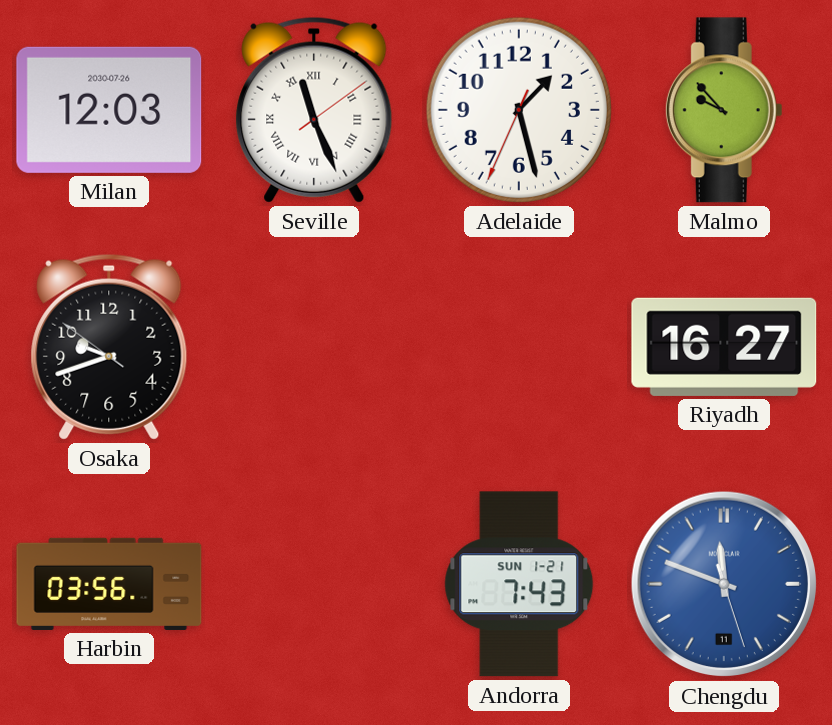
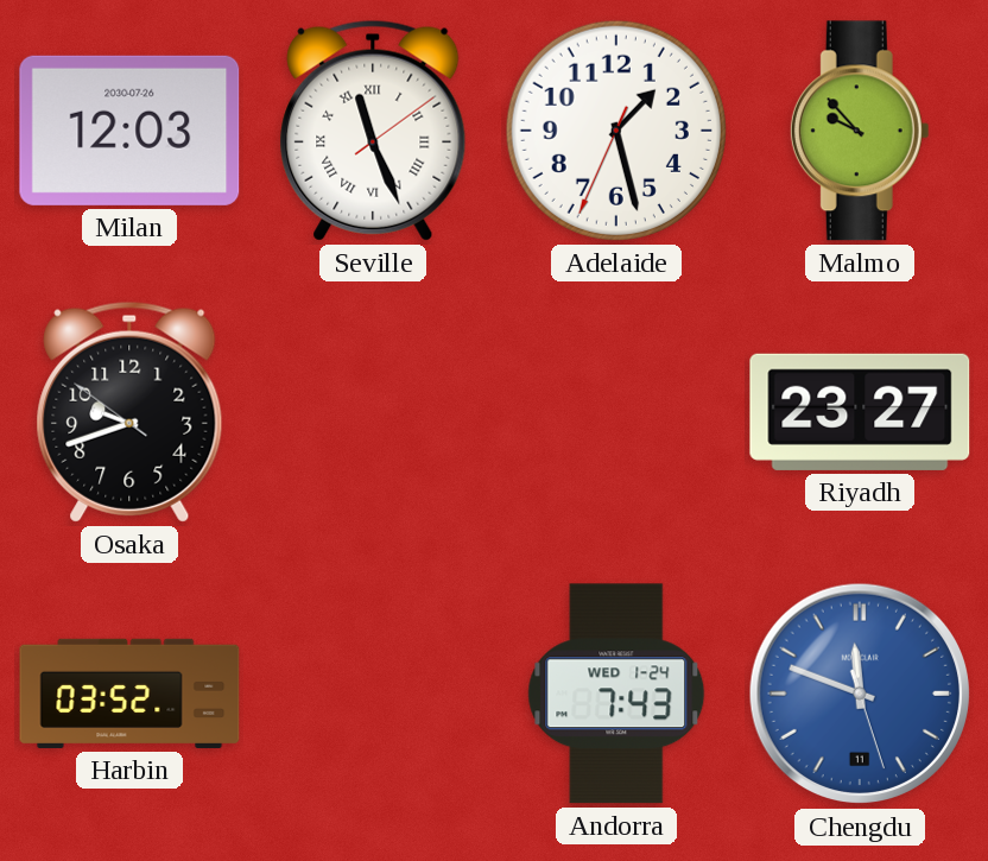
Riyadh: 16:27 -> 23:27
Harbin: 03:56 -> 03:52
Andorra date: SUN 1-21 -> WED 1-24
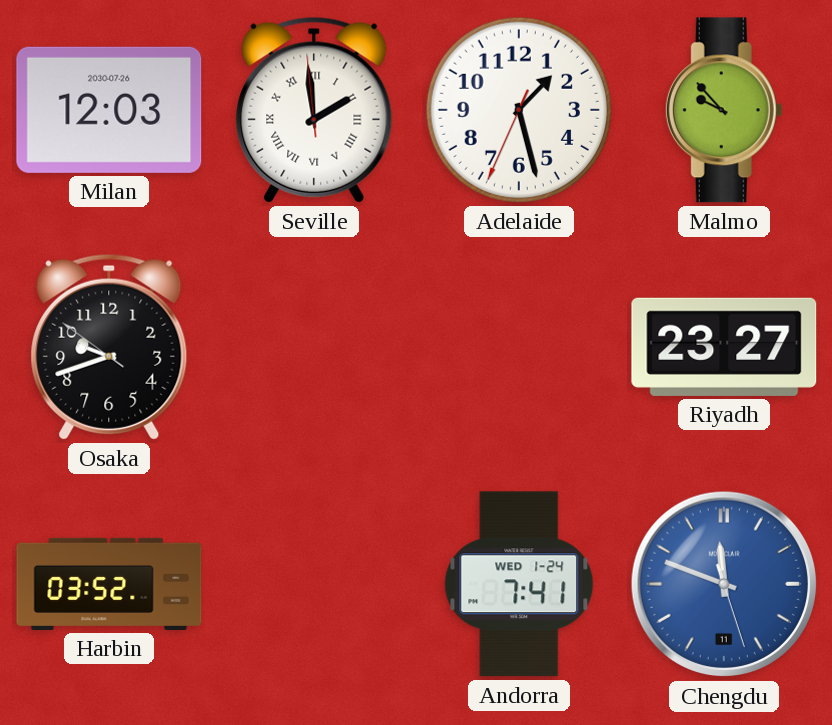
Seville: 11:26 -> 1:58
Andorra: 7:43 -> 7:41
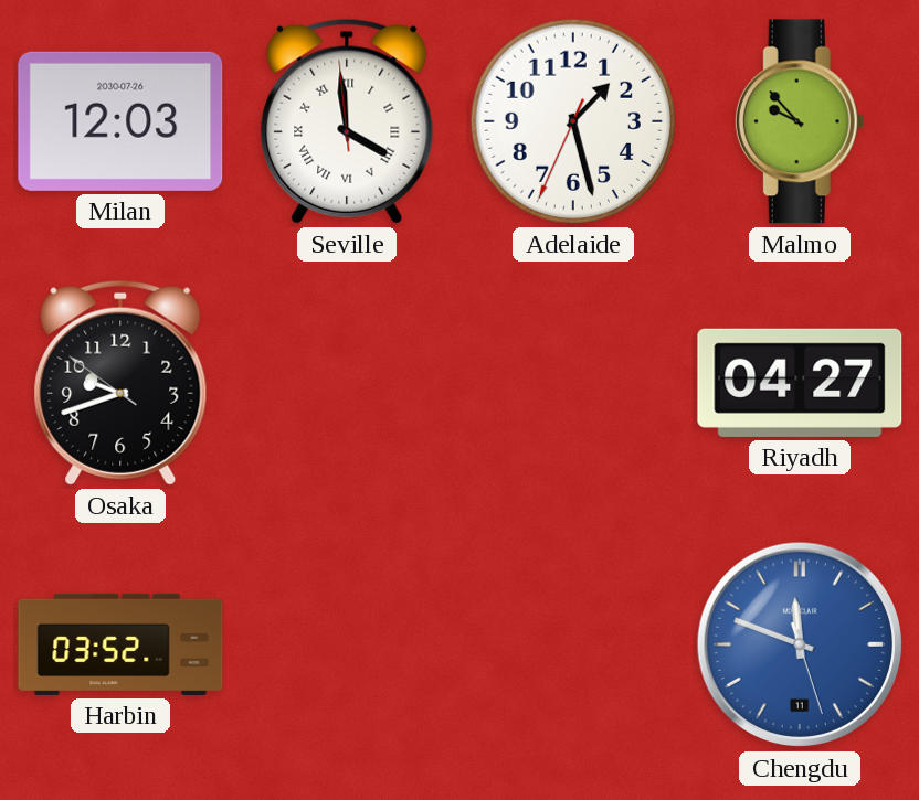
Seville: 1:58 -> 3:58
Riyadh: 23:27 -> 04:27
Andorra: 7:41 -> none
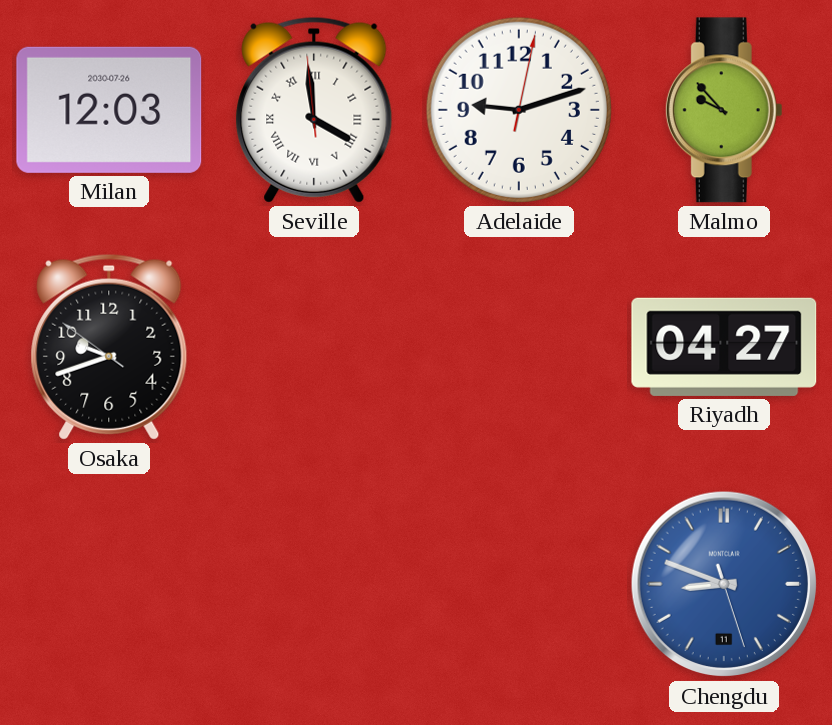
Adelaide: 1:27 -> 9:12
Harbin: 03:52 -> none
Chengdu: 11:48 -> 8:48
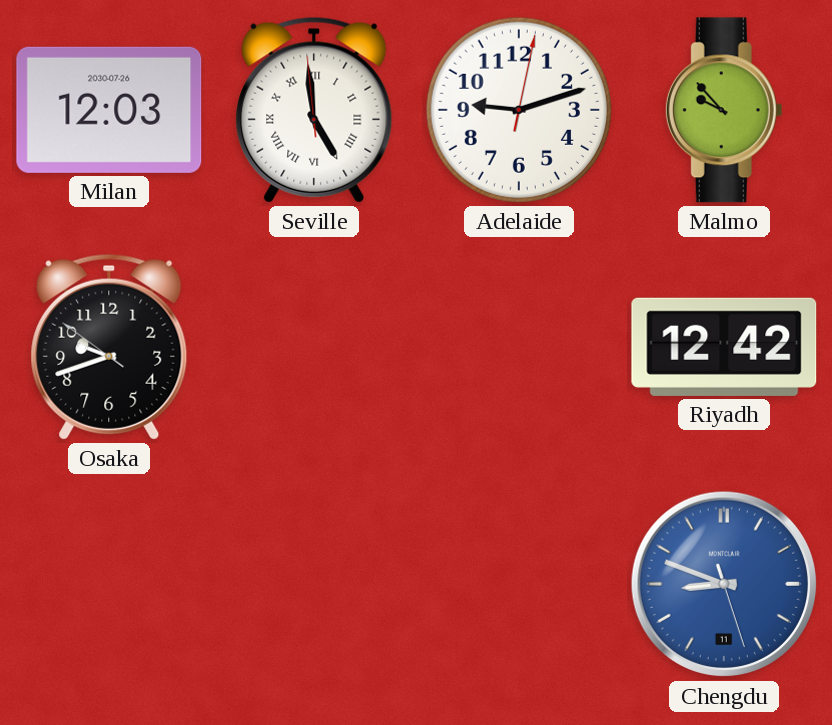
Seville: 3:58 -> 4:58
Riyadh: 04:27 -> 12:42
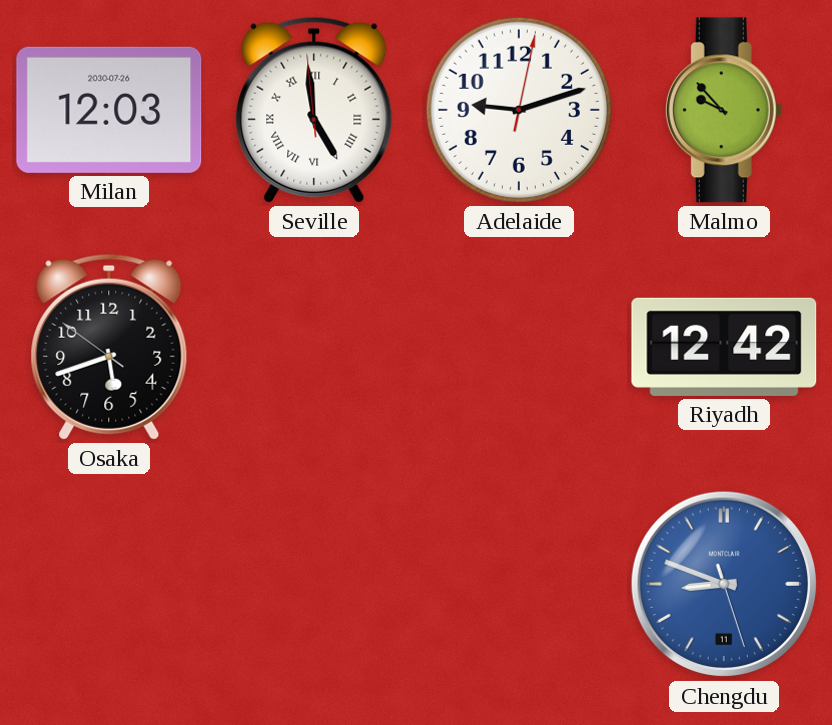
Osaka: 9:41 -> 5:41
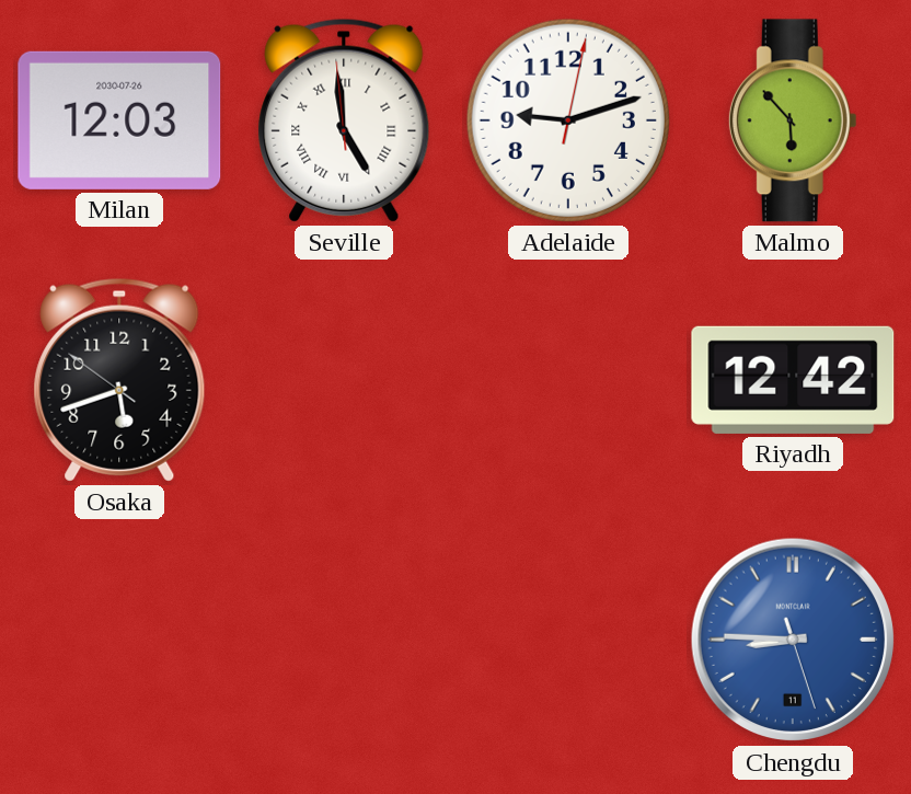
Malmo: 9:53 -> 5:53
Chengdu: 8:48 -> 8:45
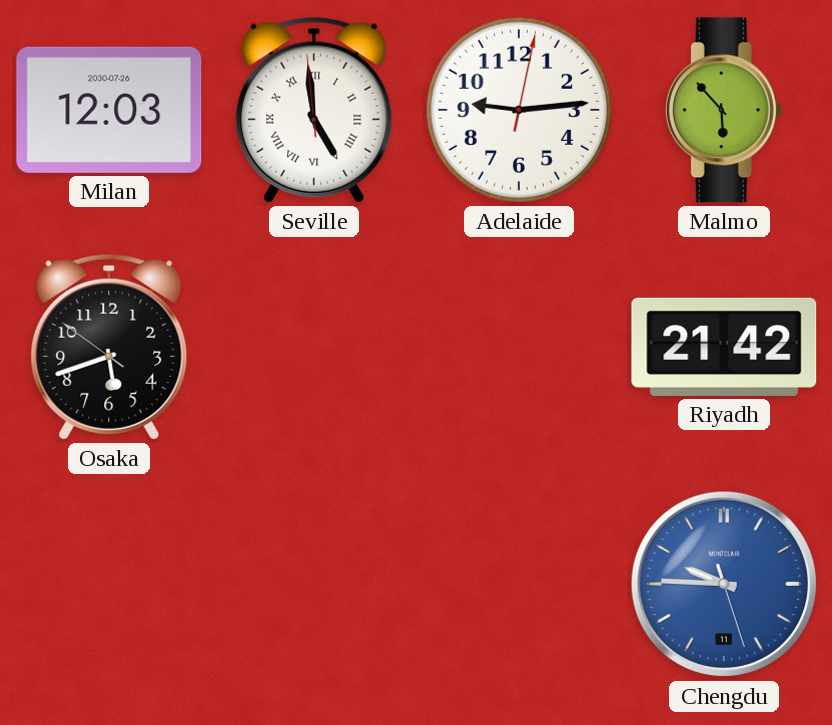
Adelaide: 9:12 -> 9:14
Riyadh: 12:42 -> 21:42
Chengdu: 8:45 -> 9:45
